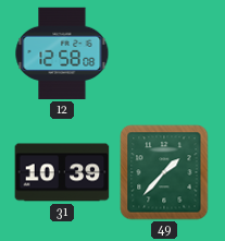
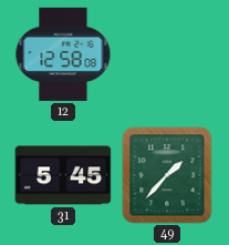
31: 10:39 -> 5:45
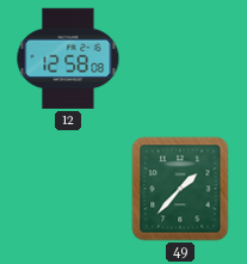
31: 5:45 -> none
